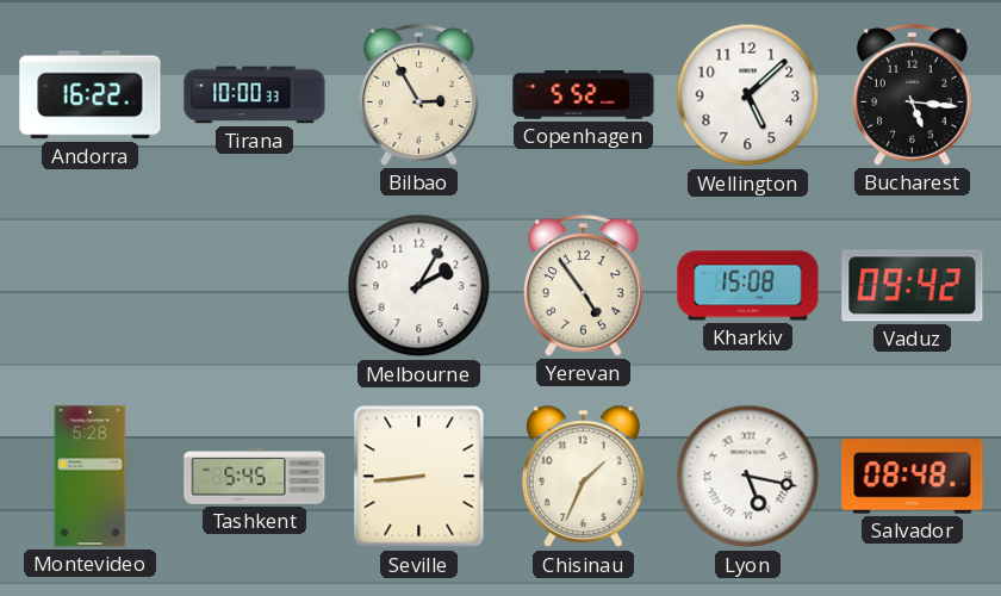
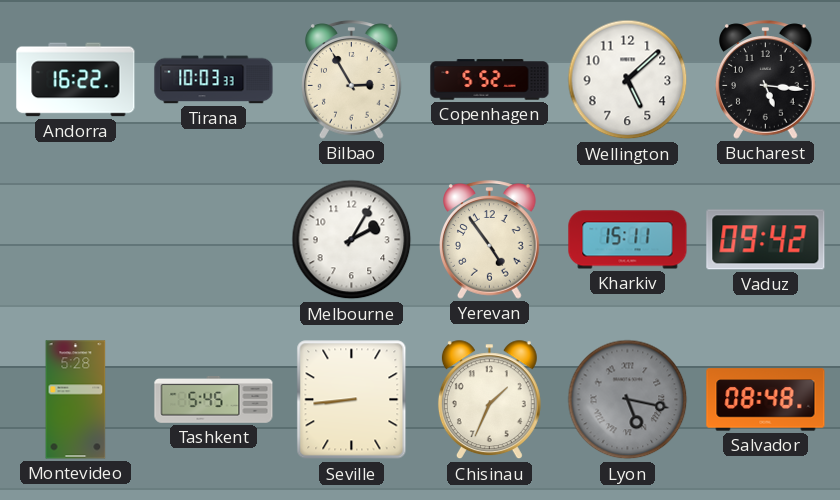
Tirana: 10:00 -> 10:03
Kharkiv: 15:08 -> 15:11
Lyon dial: white -> grey
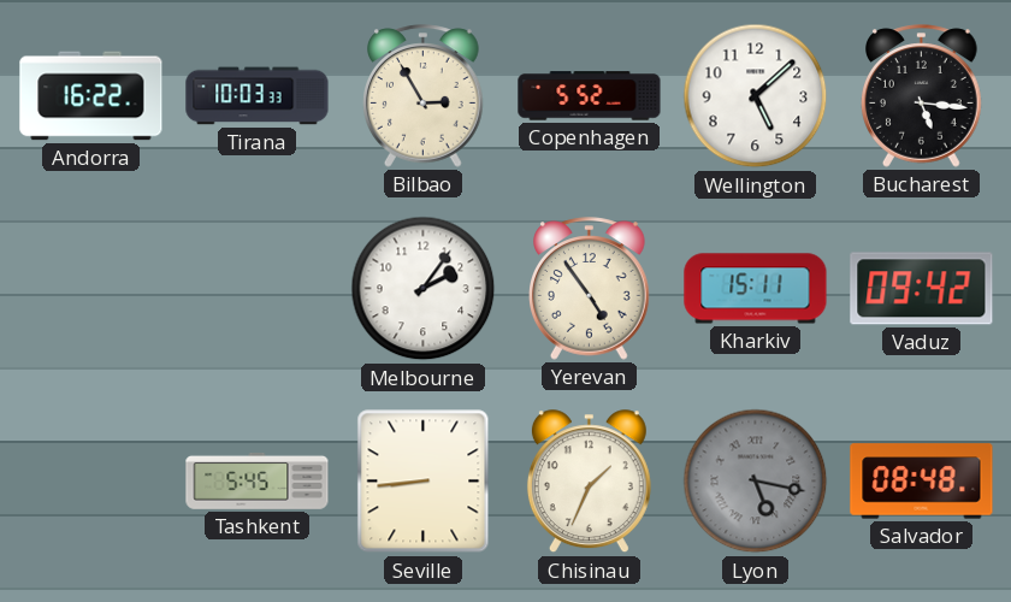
Melbourne: 2:05 -> 2:06
Montevideo: 5:28 -> none
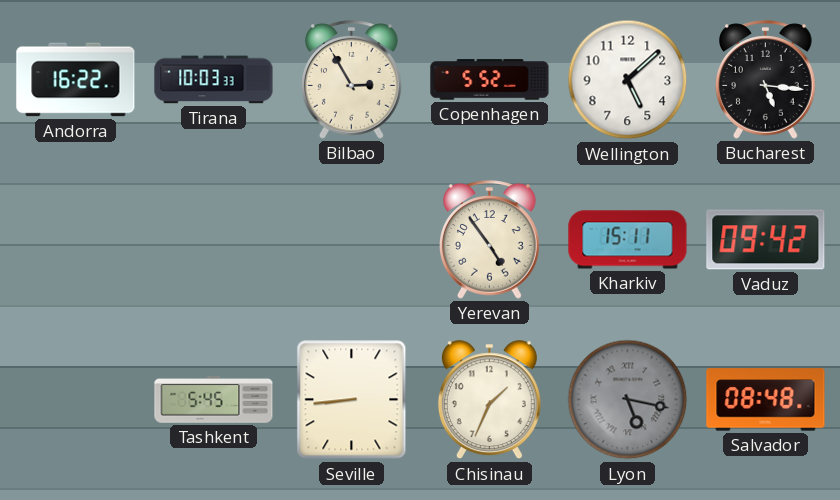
Melbourne: 2:06 -> none
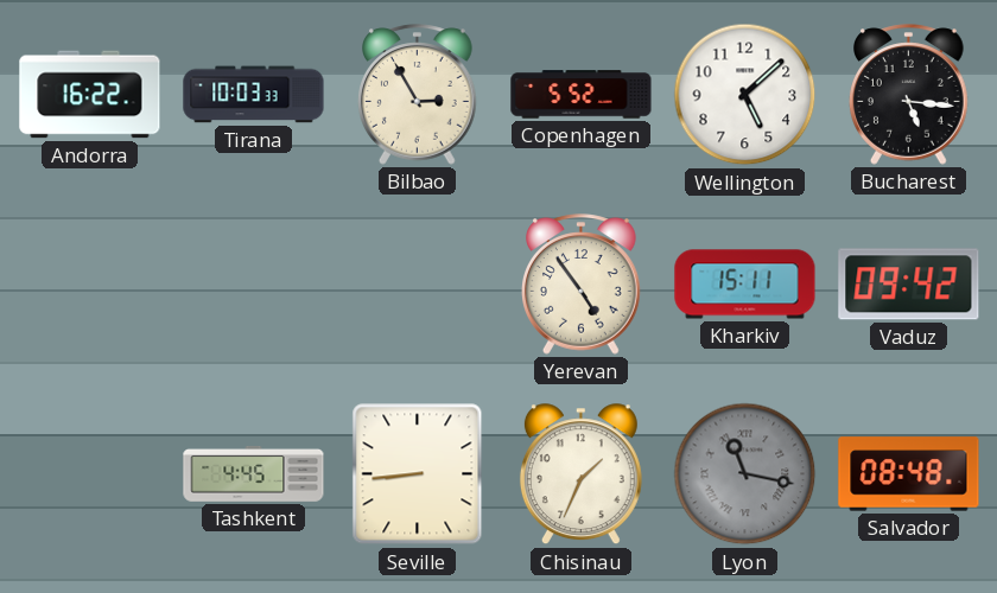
Tashkent: 5:45 -> 4:45
Lyon: 5:17 -> 11:17
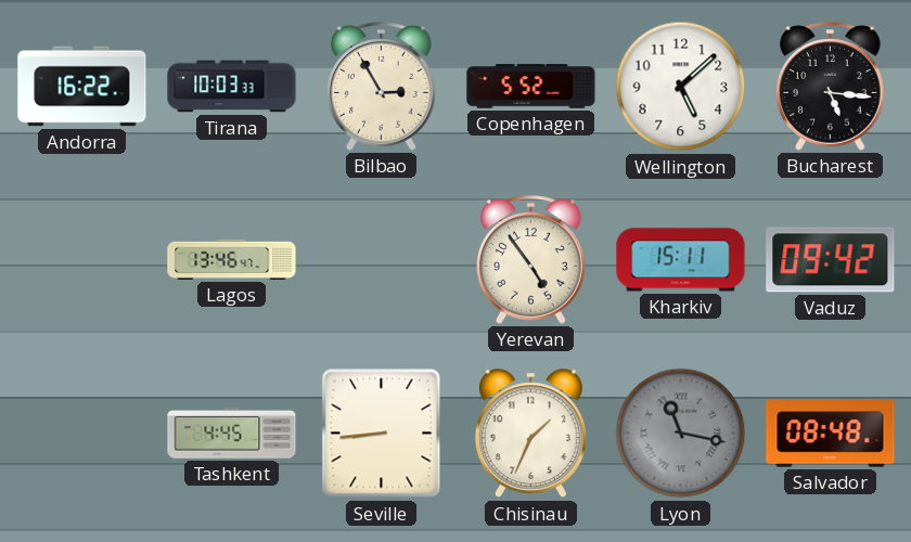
Lagos: none -> 13:46
